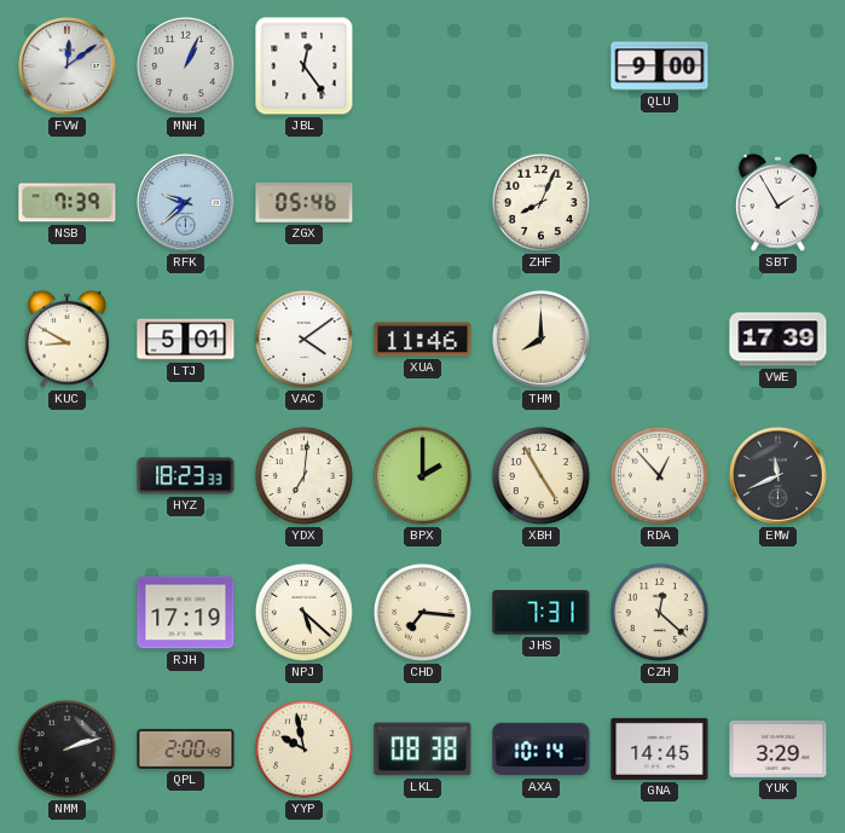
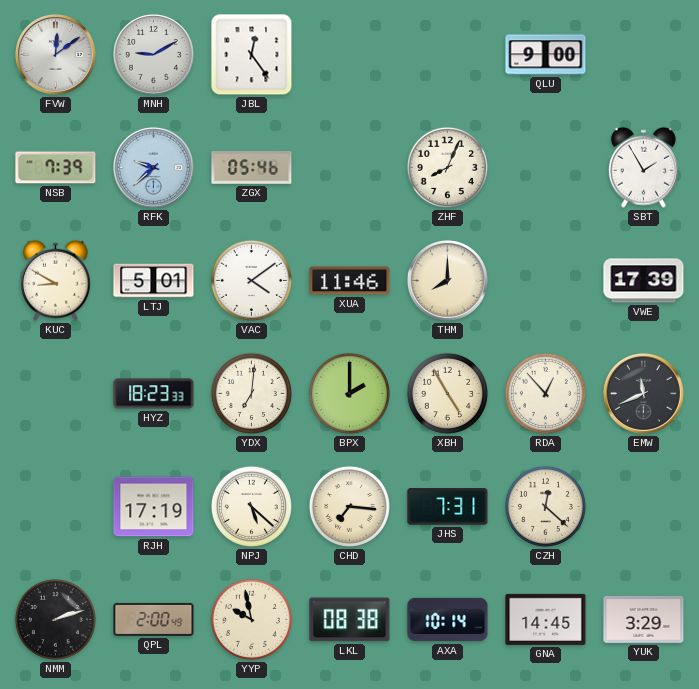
MNH: 1:04 -> 9:10
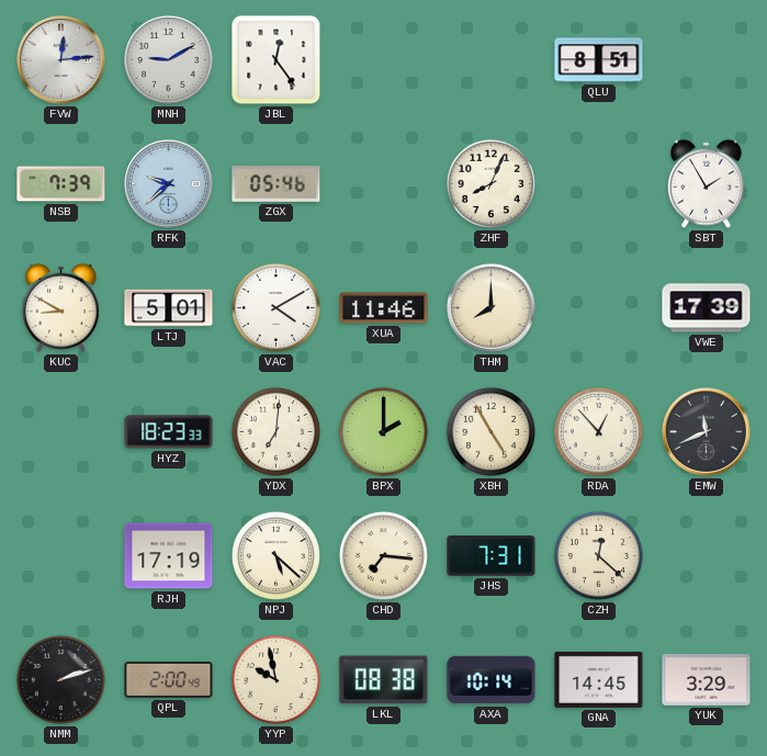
FVW: 12:09 -> 12:14
QLU: 9:00 -> 8:51
VAC: 4:09 -> 4:10
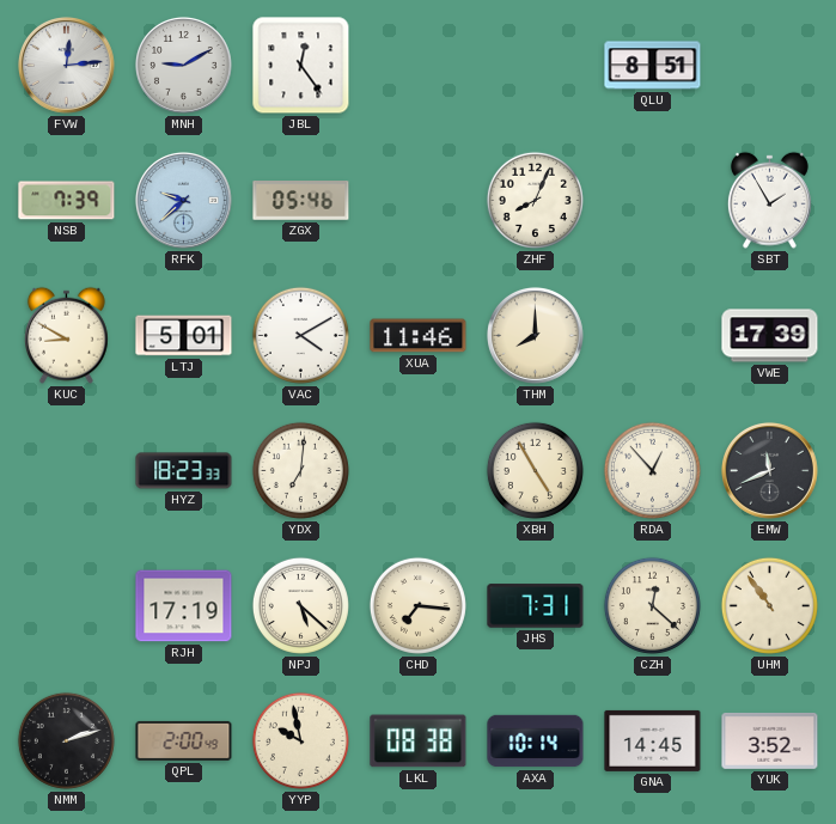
BPX: 2:00 -> none
UHM: none -> 10:54
YUK: 3:29 -> 3:52
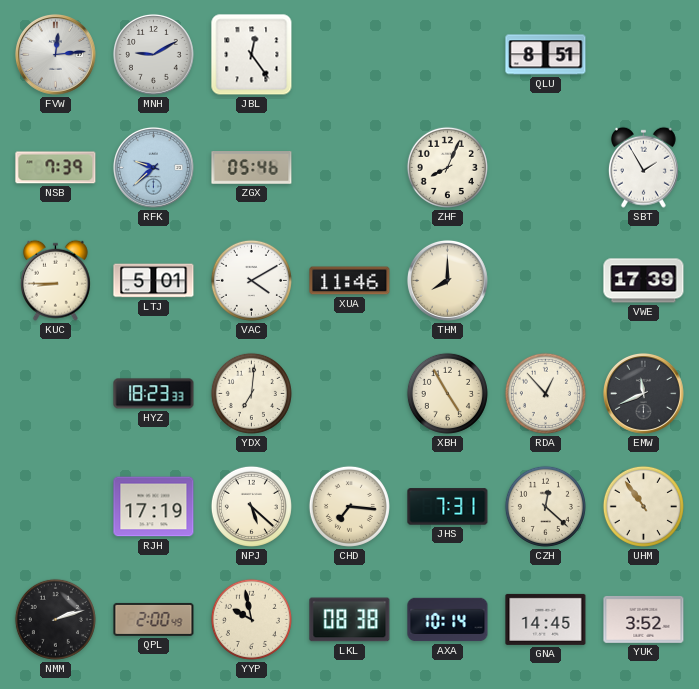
KUC: 8:50 -> 8:45
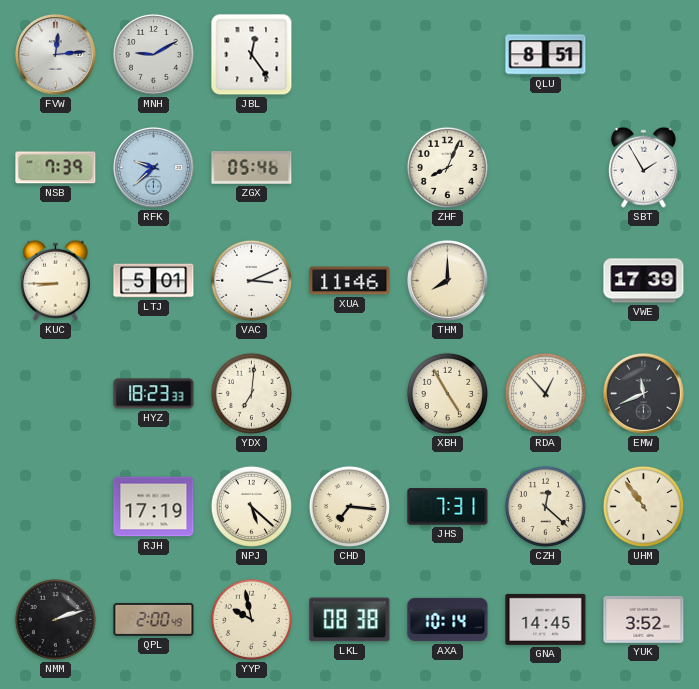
VAC: 4:10 -> 3:11
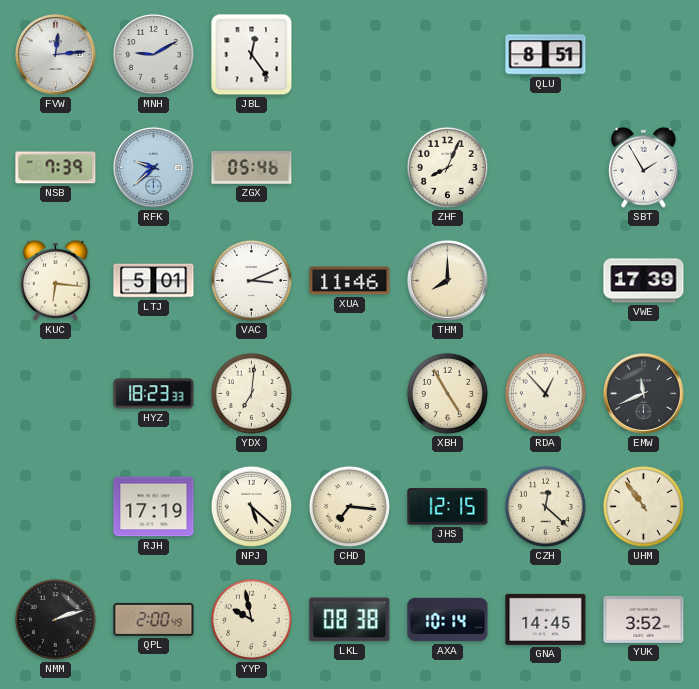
KUC: 8:45 -> 6:16
JHS: 7:31 -> 12:15
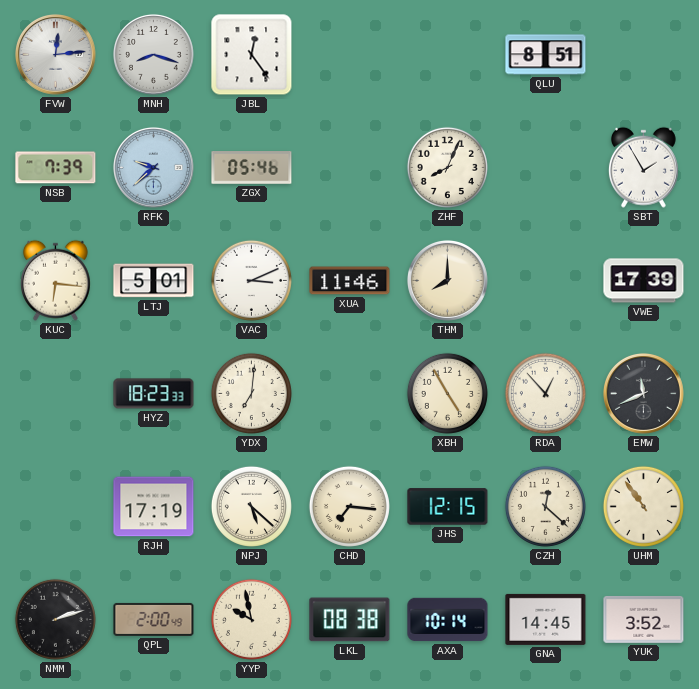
MNH: 9:10 -> 8:18
